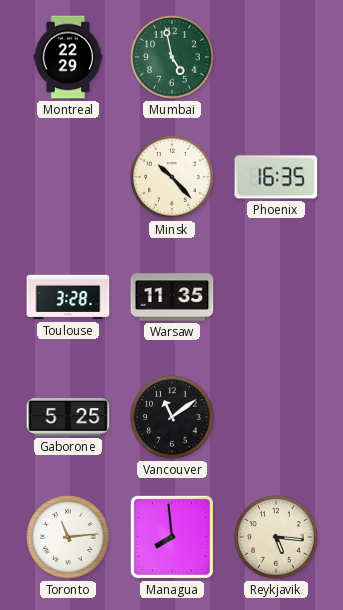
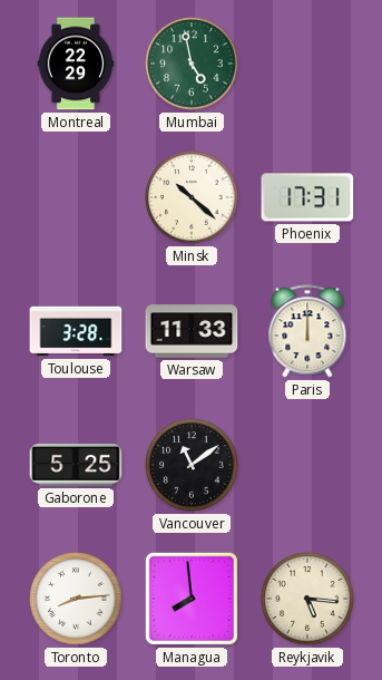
Minsk: 10:23 -> 10:22
Phoenix: 16:35 -> 17:31
Warsaw: 11:35 -> 11:33
Paris: none -> 12:00
Toronto: 11:14 -> 8:14
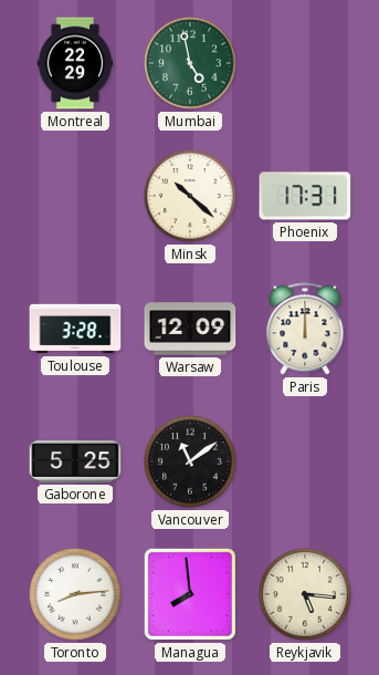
Warsaw: 11:33 -> 12:09
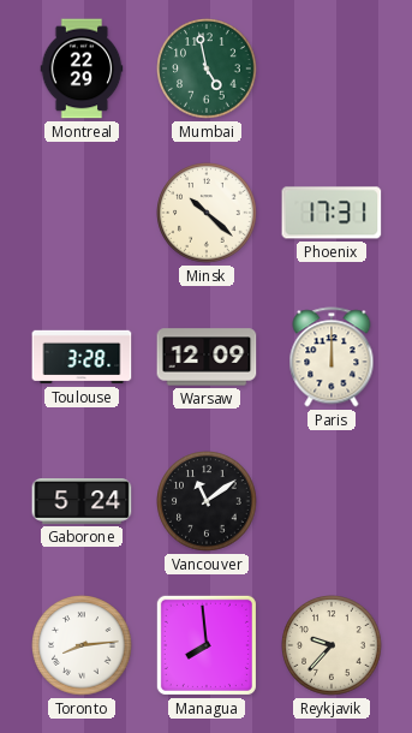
Gaborone: 5:25 -> 5:24
Reykjavik: 5:16 -> 9:37
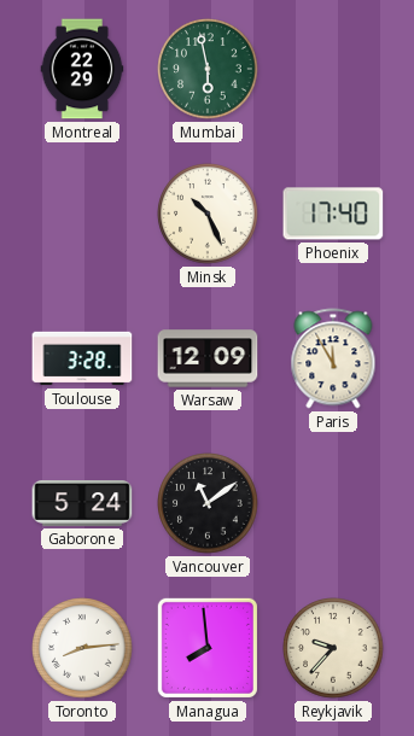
Mumbai: 4:58 -> 5:58
Minsk: 10:22 -> 10:26
Phoenix: 17:31 -> 17:40
Paris: 12:00 -> 11:55
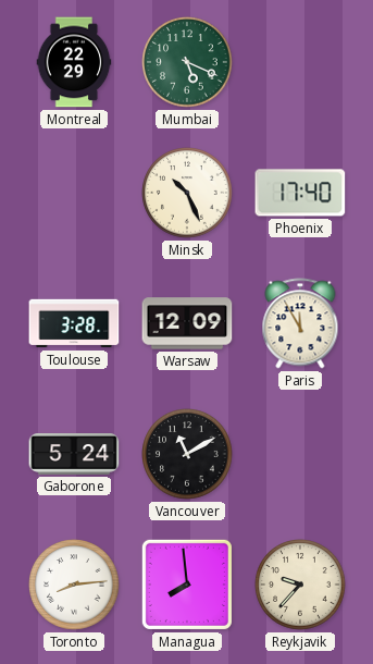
Mumbai: 5:58 -> 5:19
Vancouver: 11:09 -> 11:10
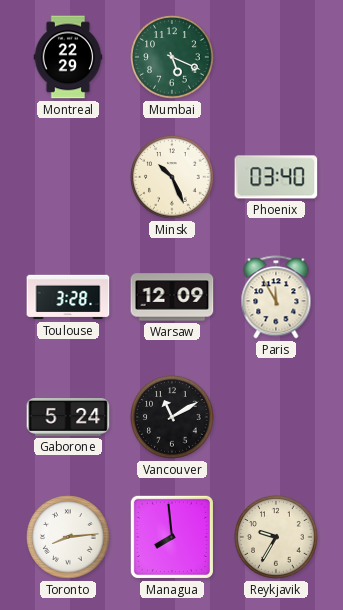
Phoenix: 17:40 -> 03:40
Reykjavik: 9:37 -> 9:35
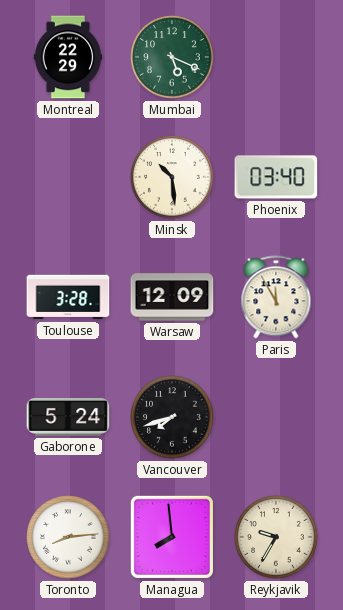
Minsk: 10:26 -> 10:29
Vancouver: 11:10 -> 7:42
